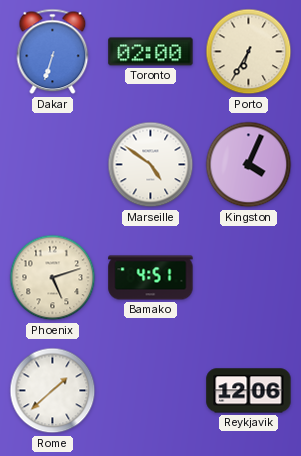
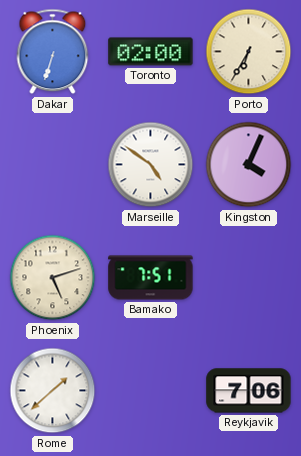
Bamako: 4:51 -> 7:51
Reykjavik: 12:06 -> 7:06
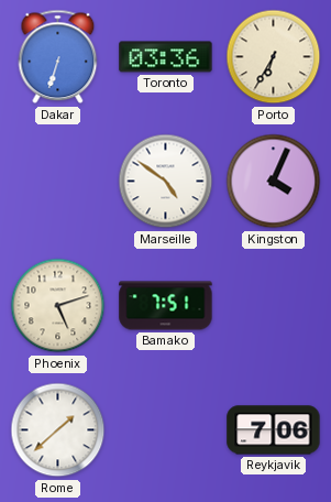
Toronto: 02:00 -> 03:36
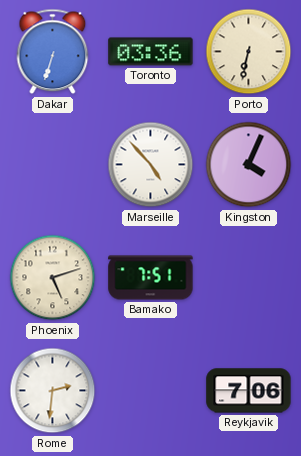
Porto: 6:35 -> 6:32
Marseille: 4:51 -> 4:53
Rome: 1:38 -> 2:31
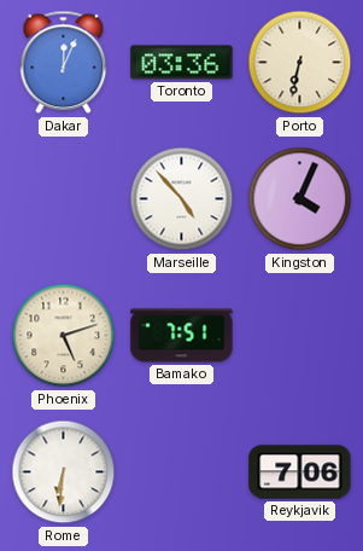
Dakar: 6:33 -> 12:04
Rome: 2:31 -> 6:31
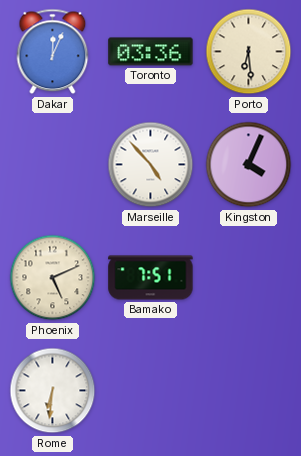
Porto: 6:32 -> 6:29
Phoenix: 5:12 -> 5:11
Reykjavik: 7:06 -> none
